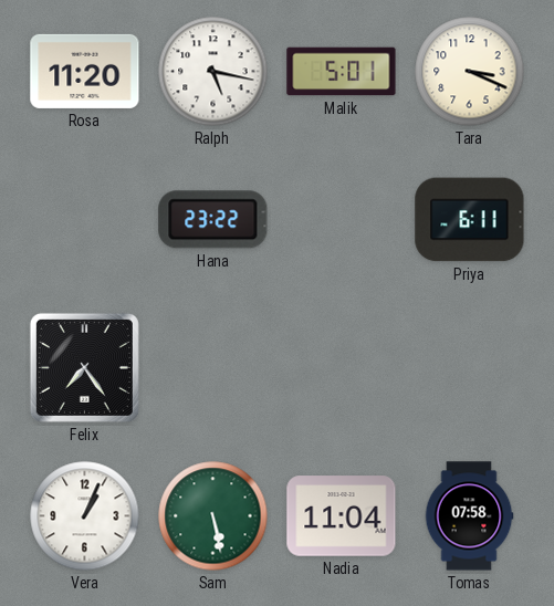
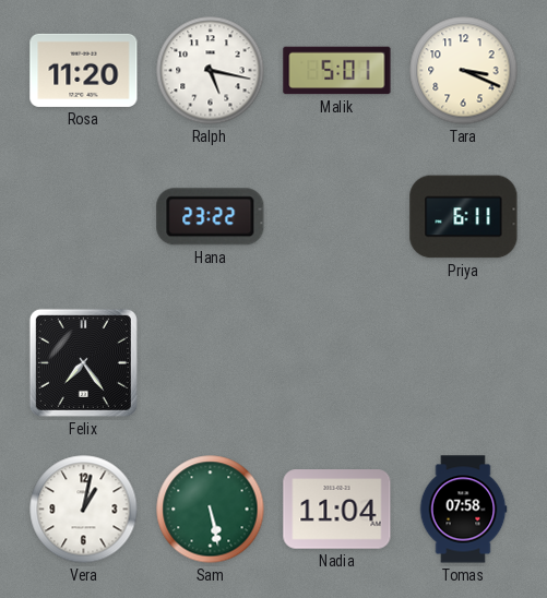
Vera: 1:04 -> 1:02
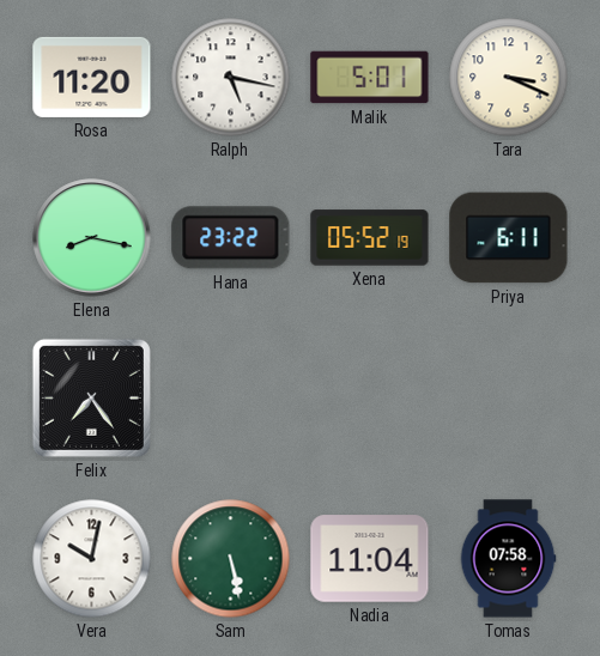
Elena: none -> 8:17
Xena: none -> 05:52
Vera: 1:02 -> 10:02
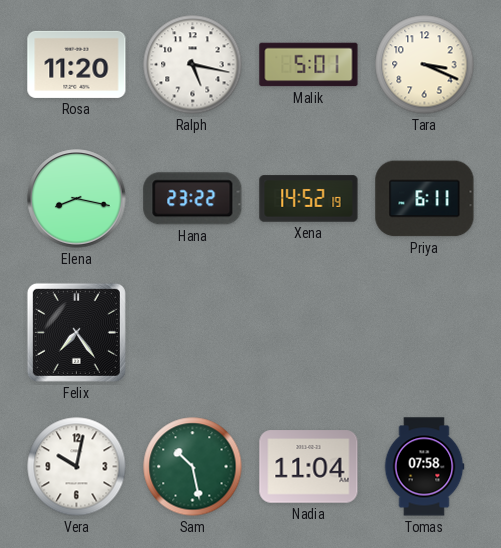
Xena: 05:52 -> 14:52
Sam: 5:28 -> 10:28
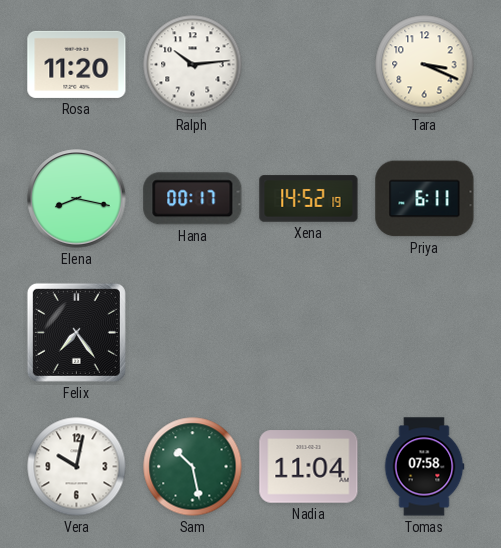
Ralph: 5:17 -> 10:14
Malik: 5:01 -> none
Hana: 23:22 -> 00:17
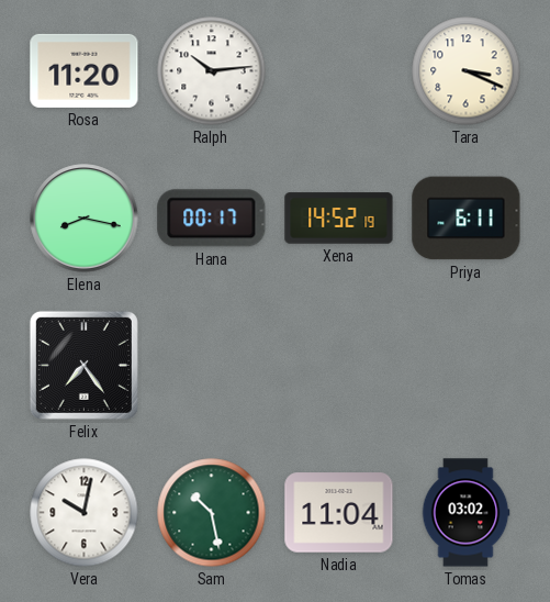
Tomas: 07:58 -> 03:02
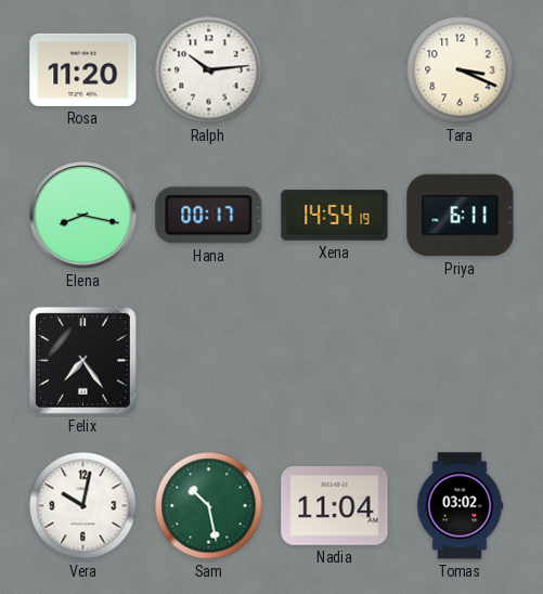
Xena: 14:52 -> 14:54
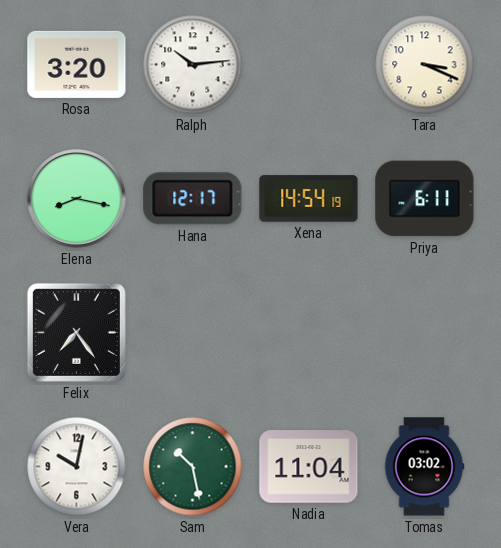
Rosa: 11:20 -> 3:20
Hana: 00:17 -> 12:17
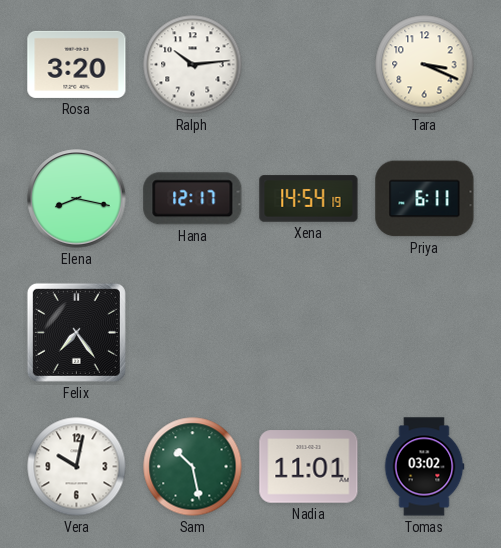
Nadia: 11:04 -> 11:01
